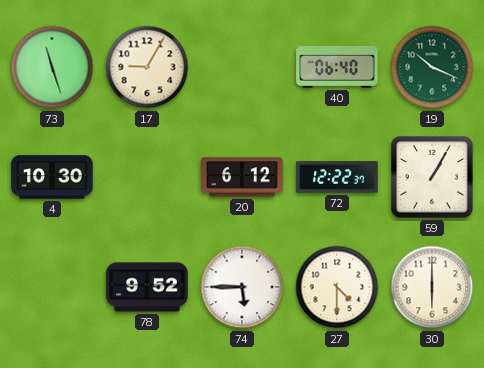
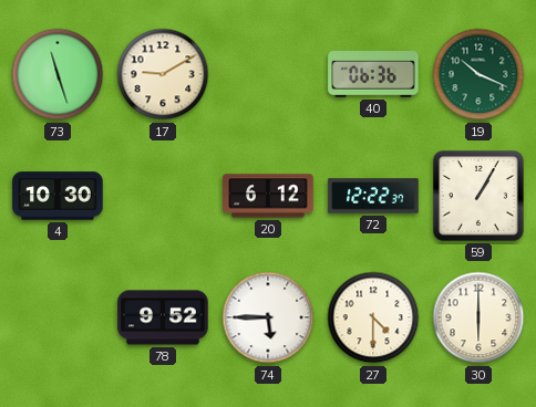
17: 9:05 -> 9:10
40: 06:40 -> 06:36
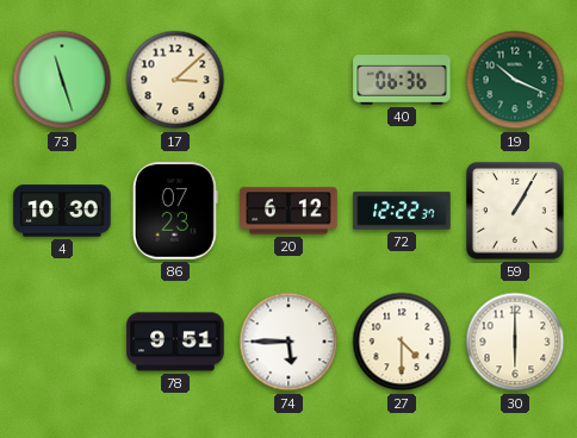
17: 9:10 -> 3:08
86: none -> 07:23
78: 9:52 -> 9:51
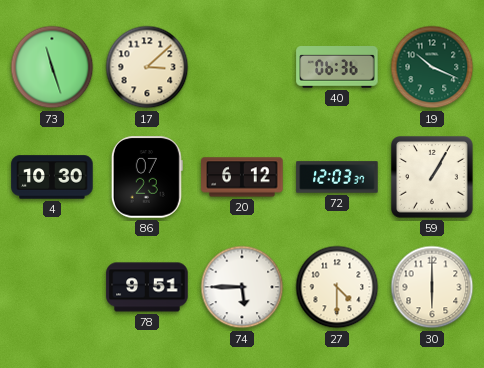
72: 12:22 -> 12:03
